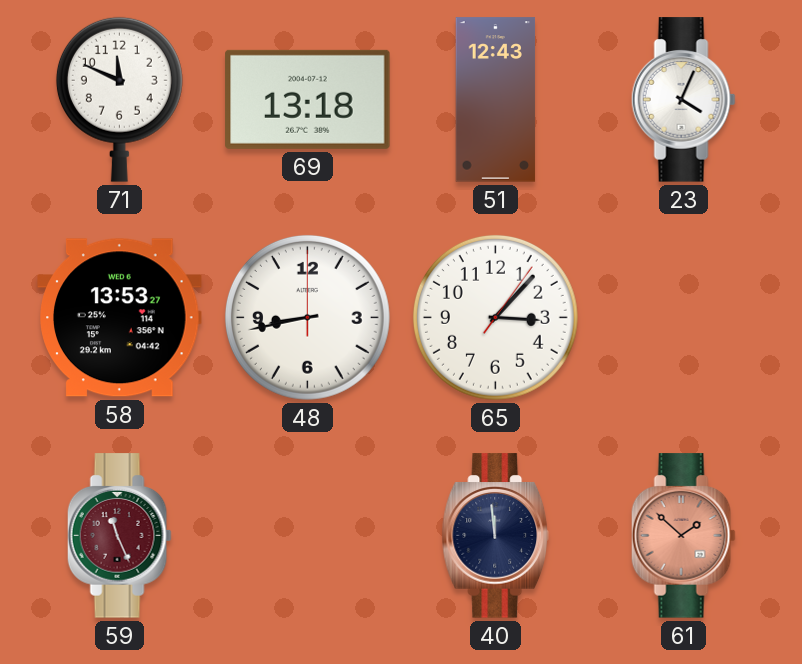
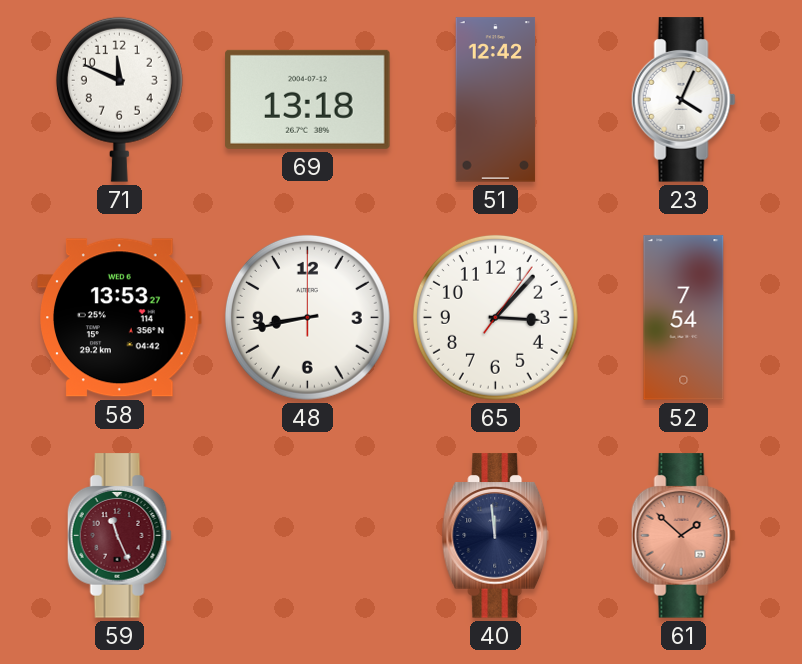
51: 12:43 -> 12:42
52: none -> 7:54
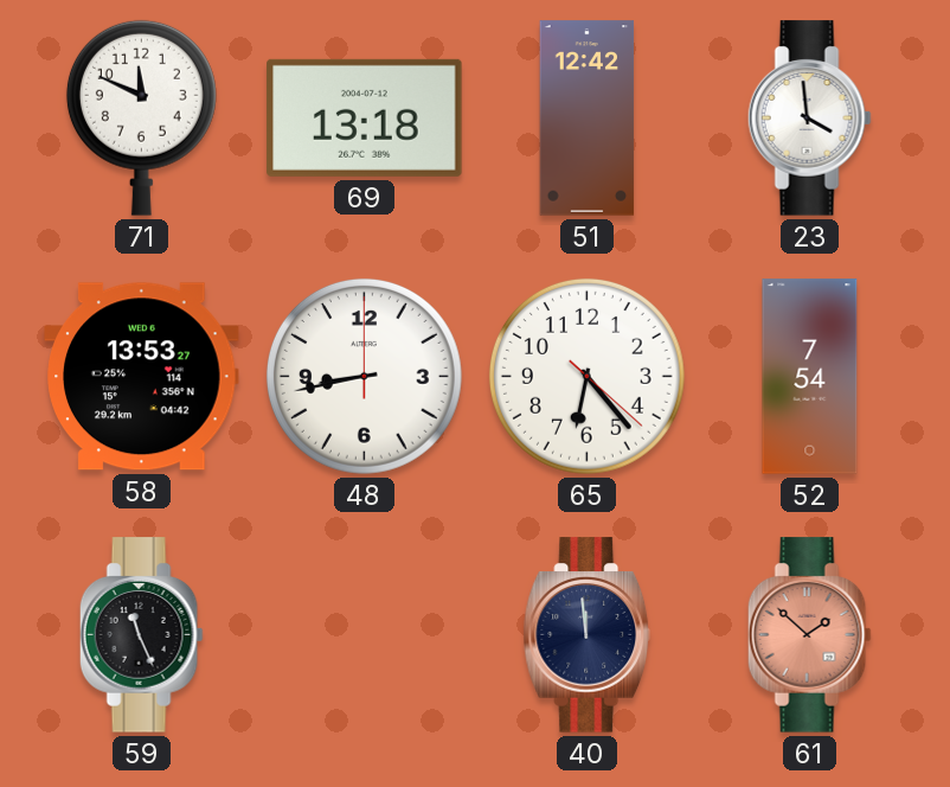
23: 4:04 -> 3:59
65: 3:07 -> 6:23
59 dial: burgundy -> black
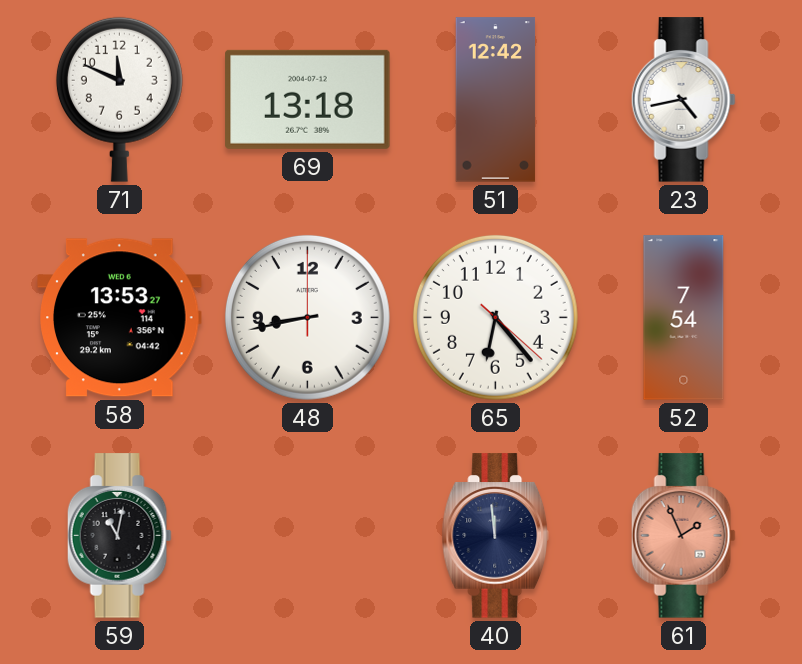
23: 3:59 -> 4:43
59: 11:26 -> 11:02
61: 1:52 -> 1:56
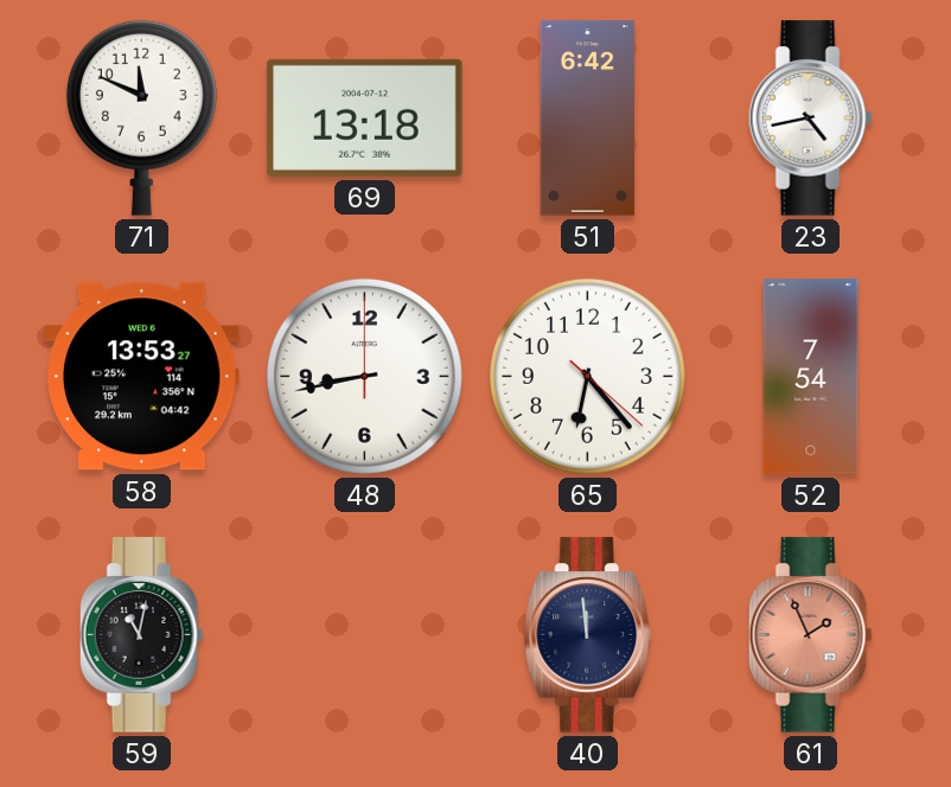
51: 12:42 -> 6:42
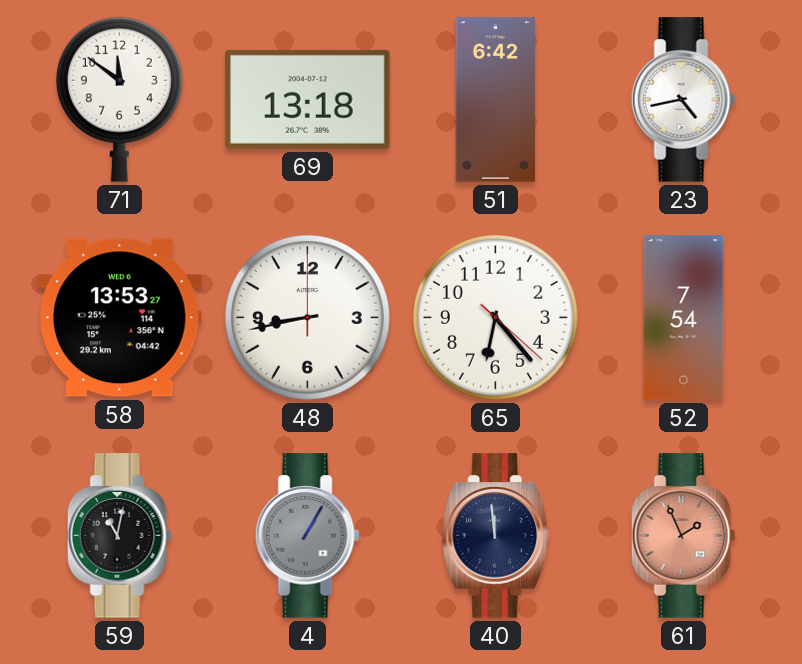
71: 11:49 -> 11:51
4: none -> 1:05
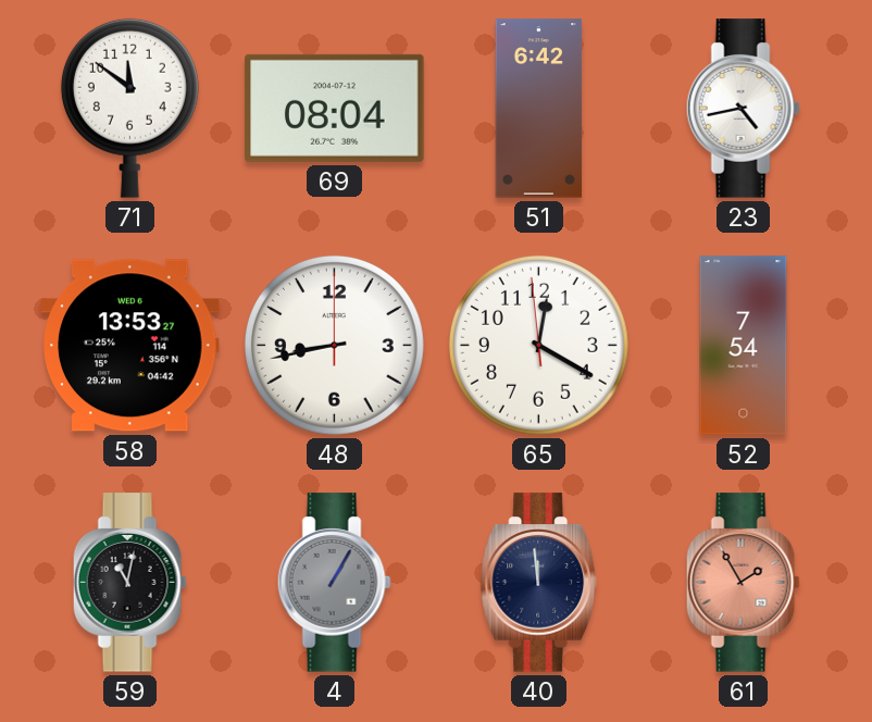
69: 13:18 -> 08:04
65: 6:23 -> 12:19
61: 1:56 -> 1:55
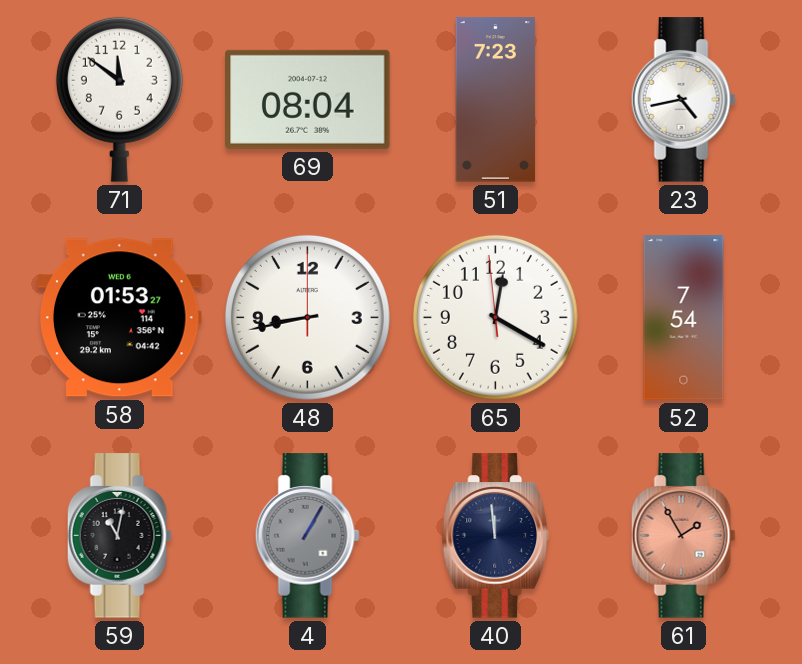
51: 6:42 -> 7:23
58: 13:53 -> 01:53
